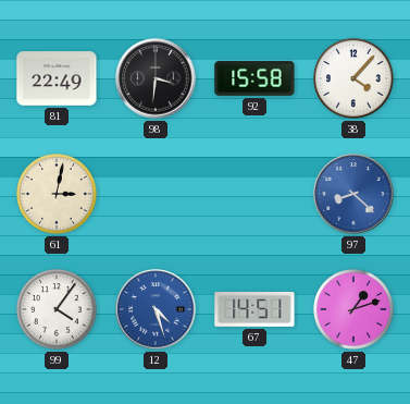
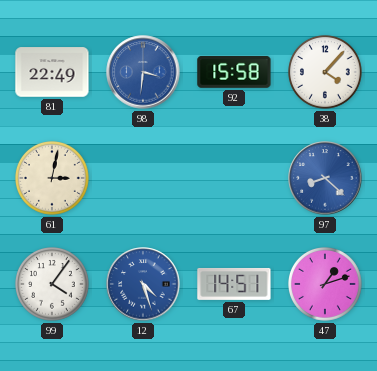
98 dial: black -> blue
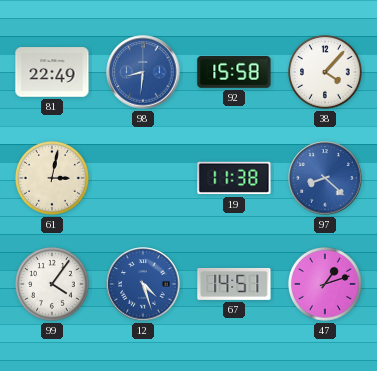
98: 3:31 -> 8:31
19: none -> 11:38
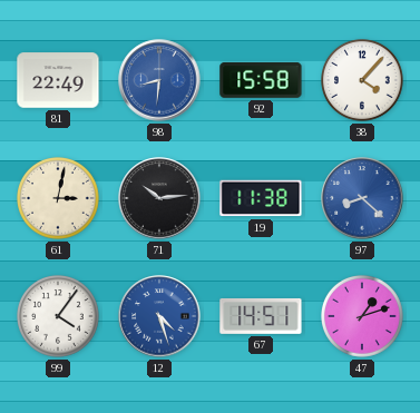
71: none -> 10:14
